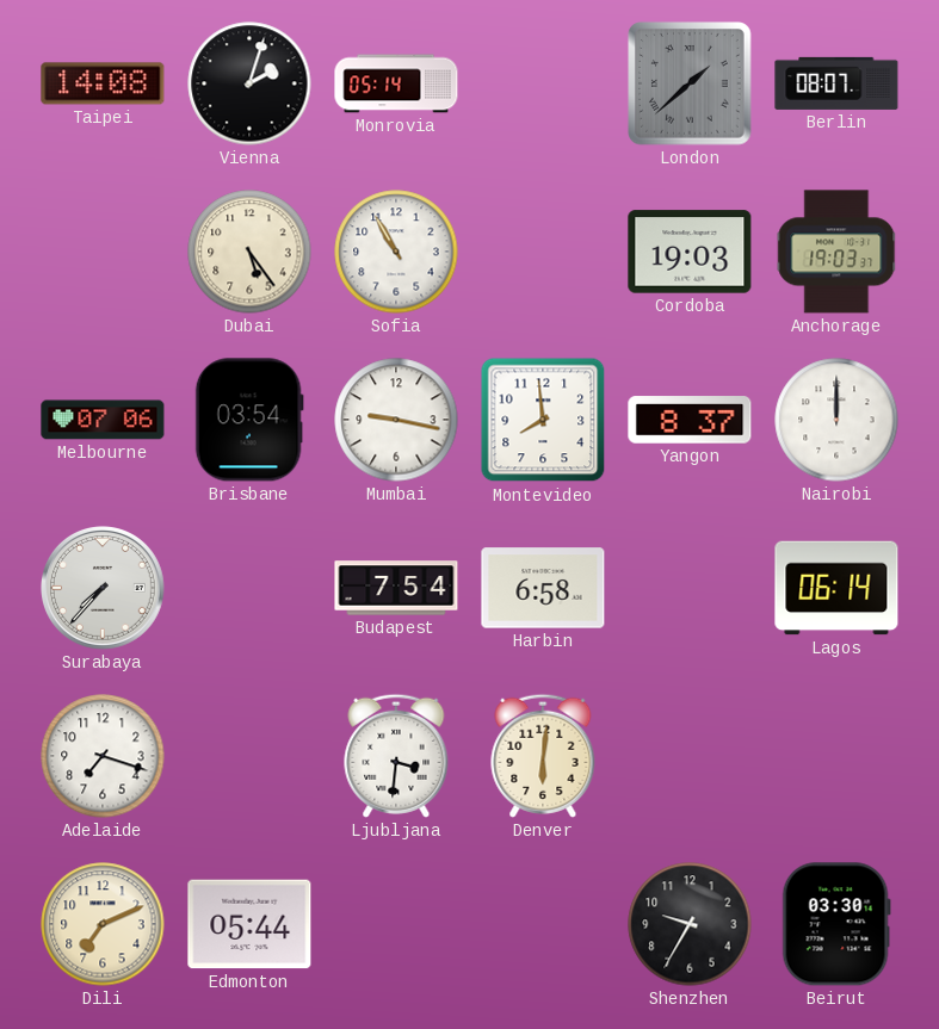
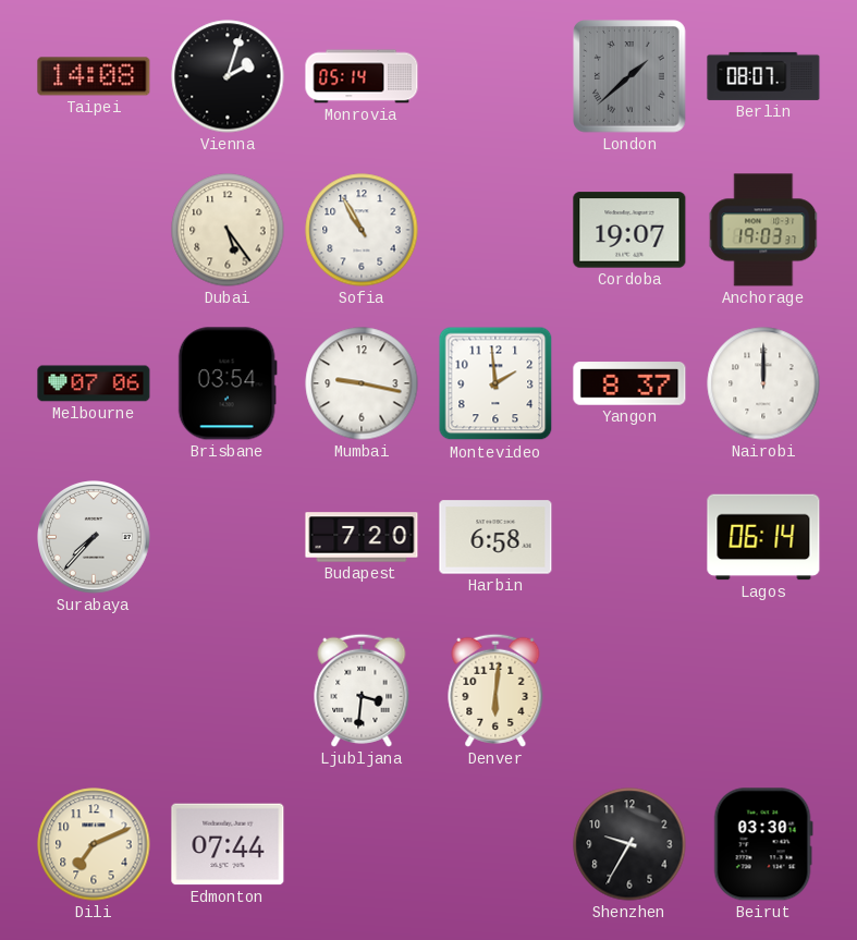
Cordoba: 19:03 -> 19:07
Montevideo: 7:59 -> 1:59
Budapest: 7:54 -> 7:20
Adelaide: 7:18 -> none
Edmonton: 05:44 -> 07:44
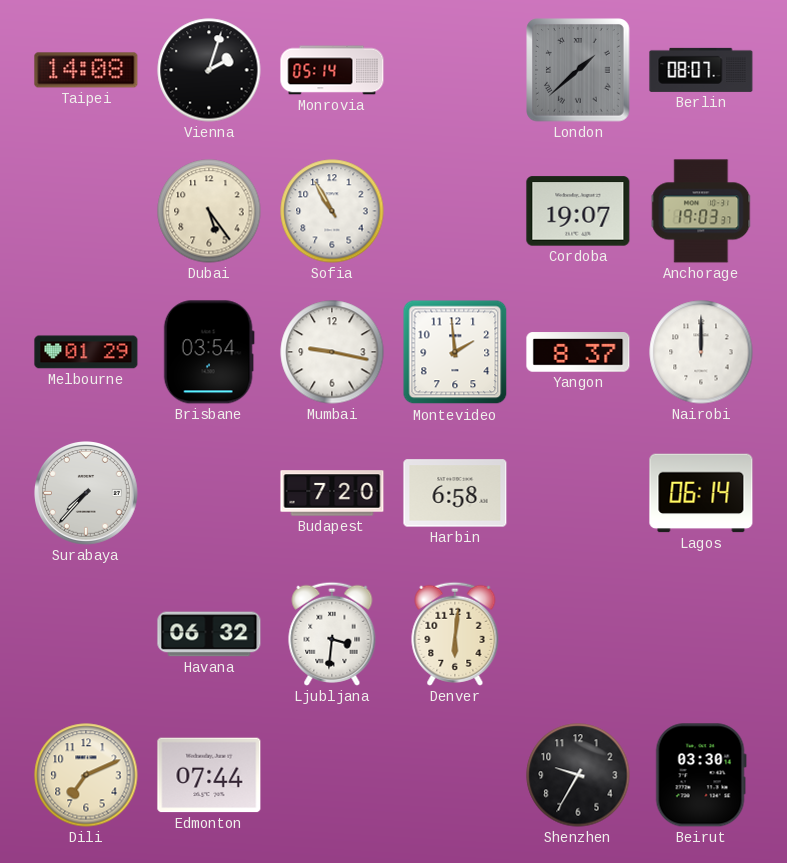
Melbourne: 07:06 -> 01:29
Havana: none -> 06:32
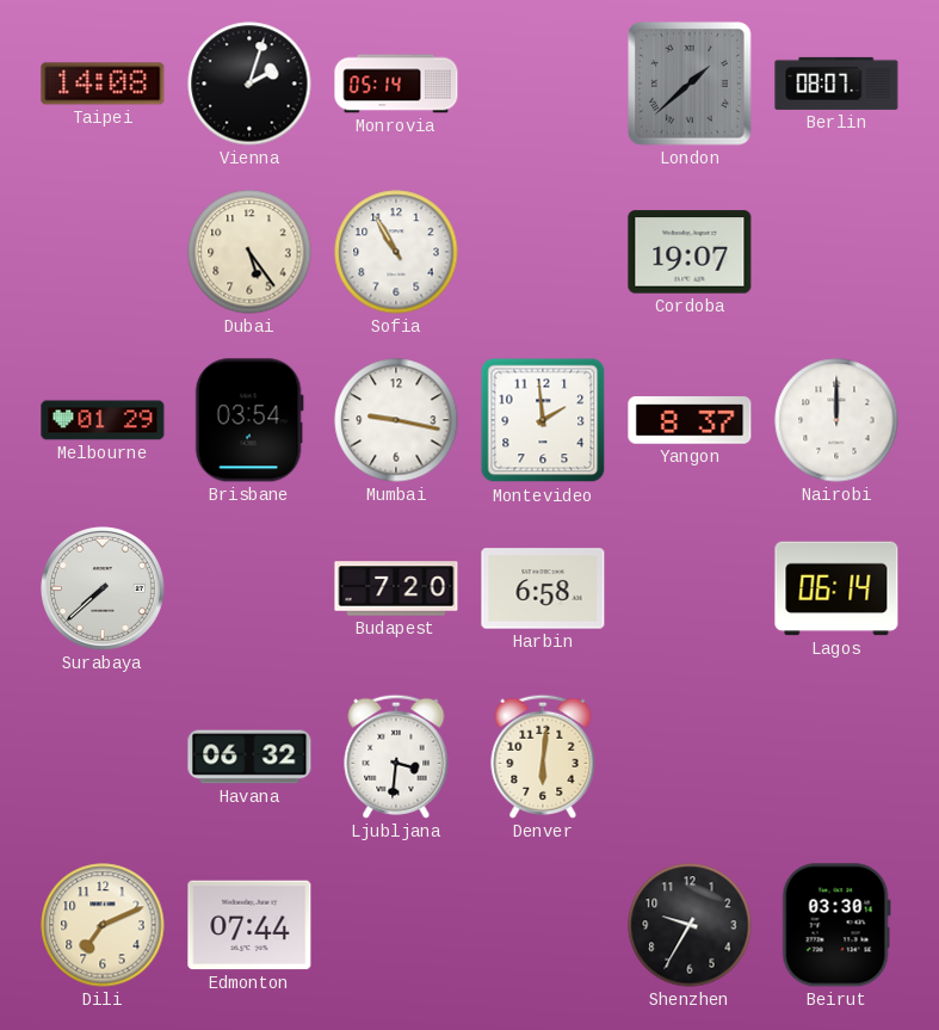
Anchorage: 19:03 -> none
Surabaya: 7:37 -> 7:38
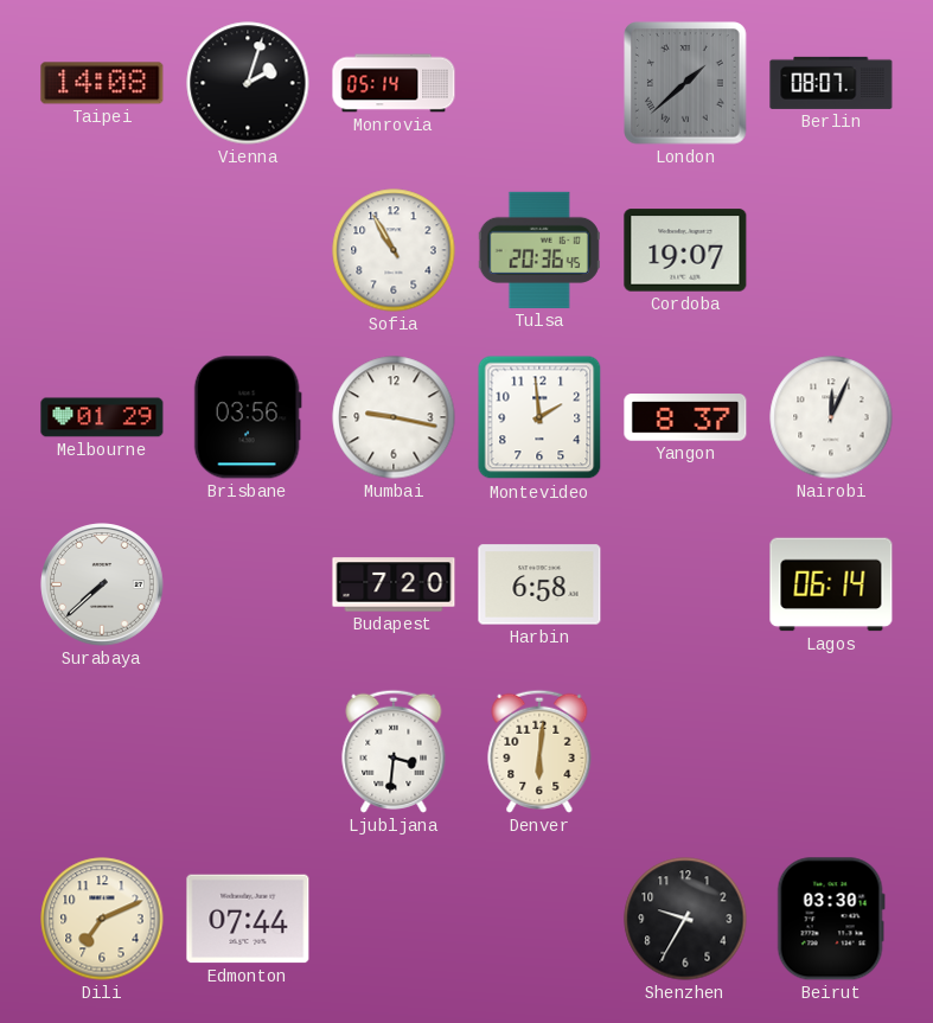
Dubai: 5:24 -> none
Tulsa: none -> 20:36
Brisbane: 03:54 -> 03:56
Nairobi: 12:00 -> 12:04
Havana: 06:32 -> none
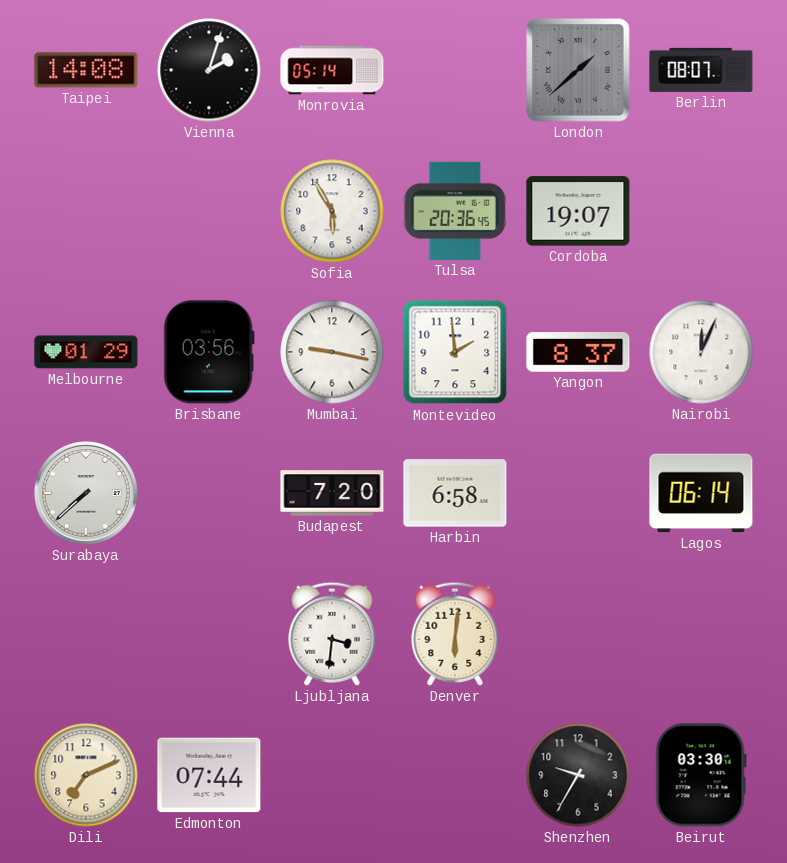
Sofia: 10:55 -> 5:55
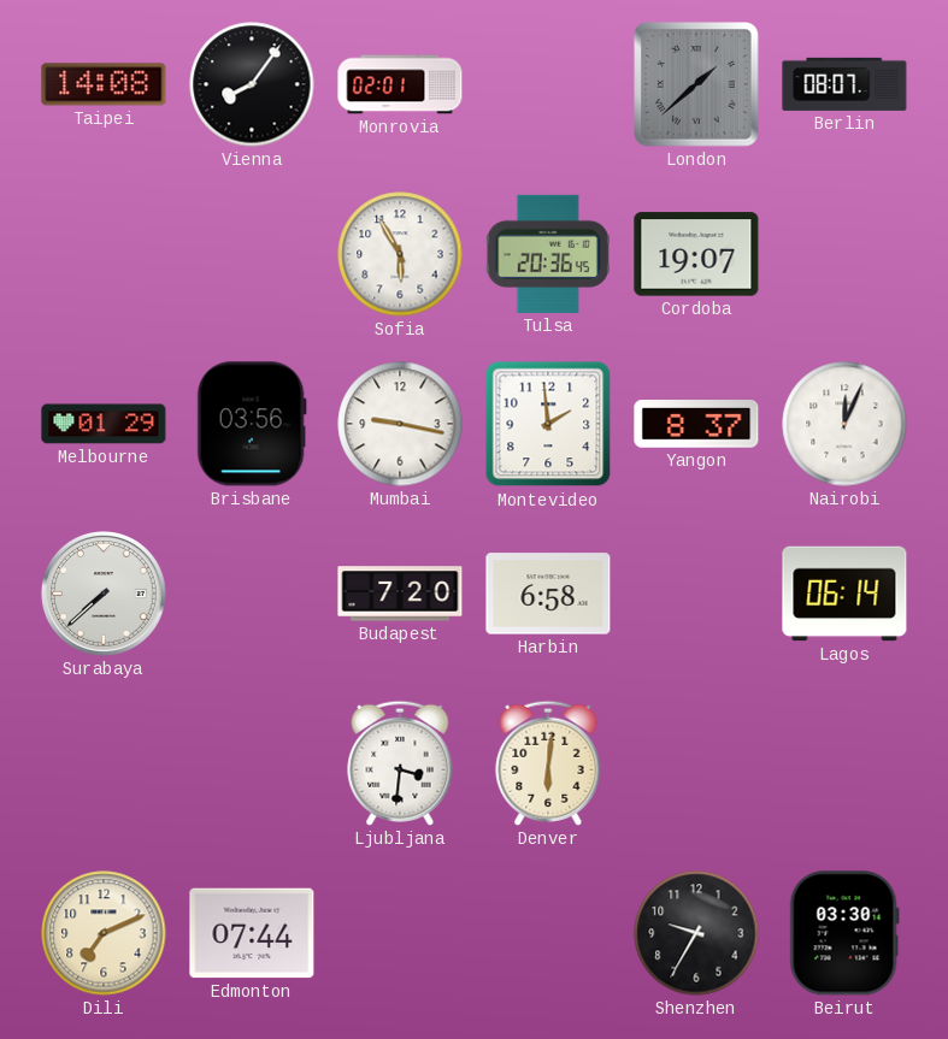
Vienna: 2:03 -> 8:06
Monrovia: 05:14 -> 02:01
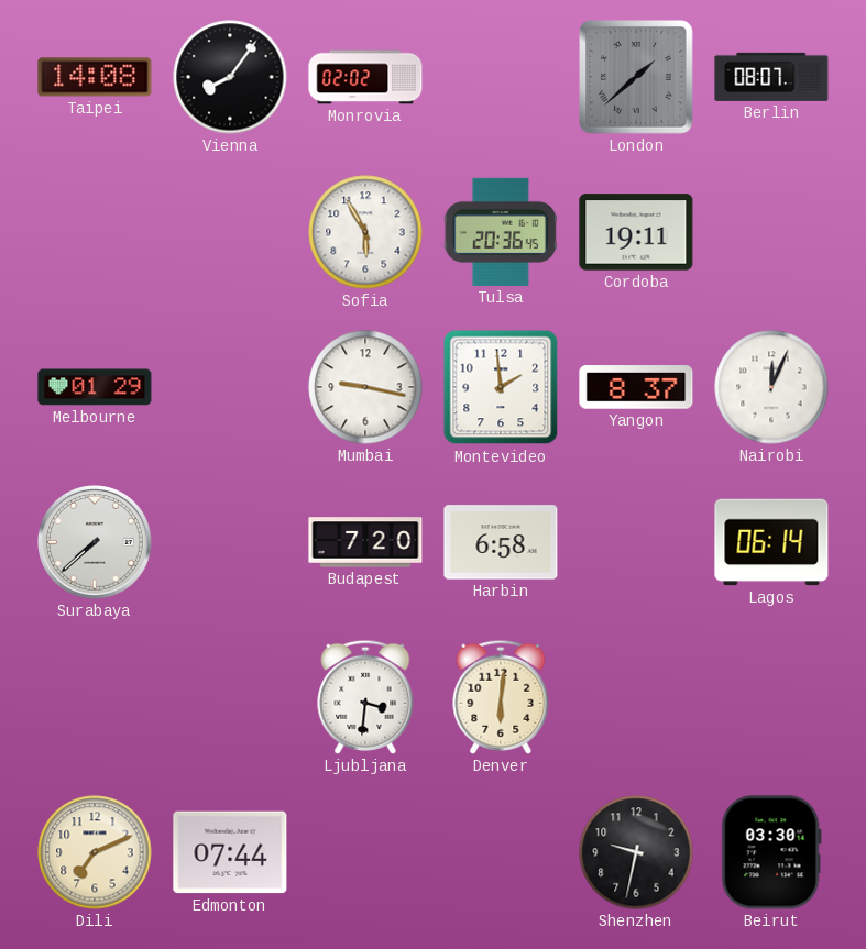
Monrovia: 02:01 -> 02:02
Cordoba: 19:07 -> 19:11
Brisbane: 03:56 -> none
Shenzhen: 9:35 -> 9:32
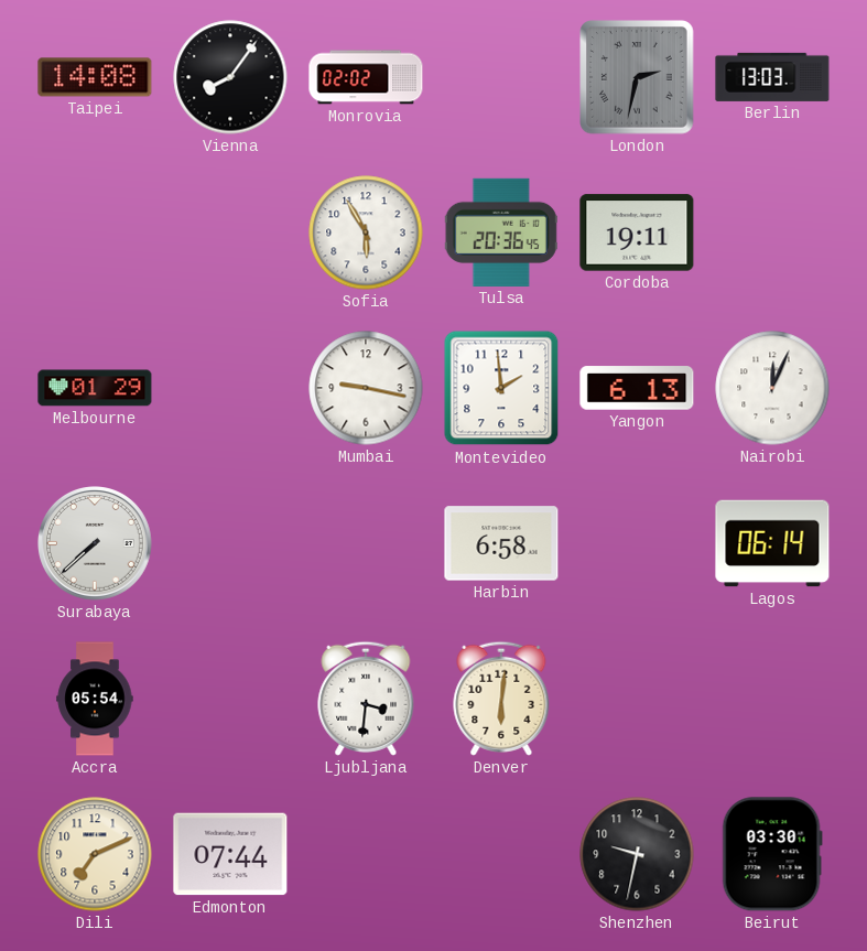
London: 1:38 -> 2:32
Berlin: 08:07 -> 13:03
Yangon: 8:37 -> 6:13
Budapest: 7:20 -> none
Accra: none -> 05:54
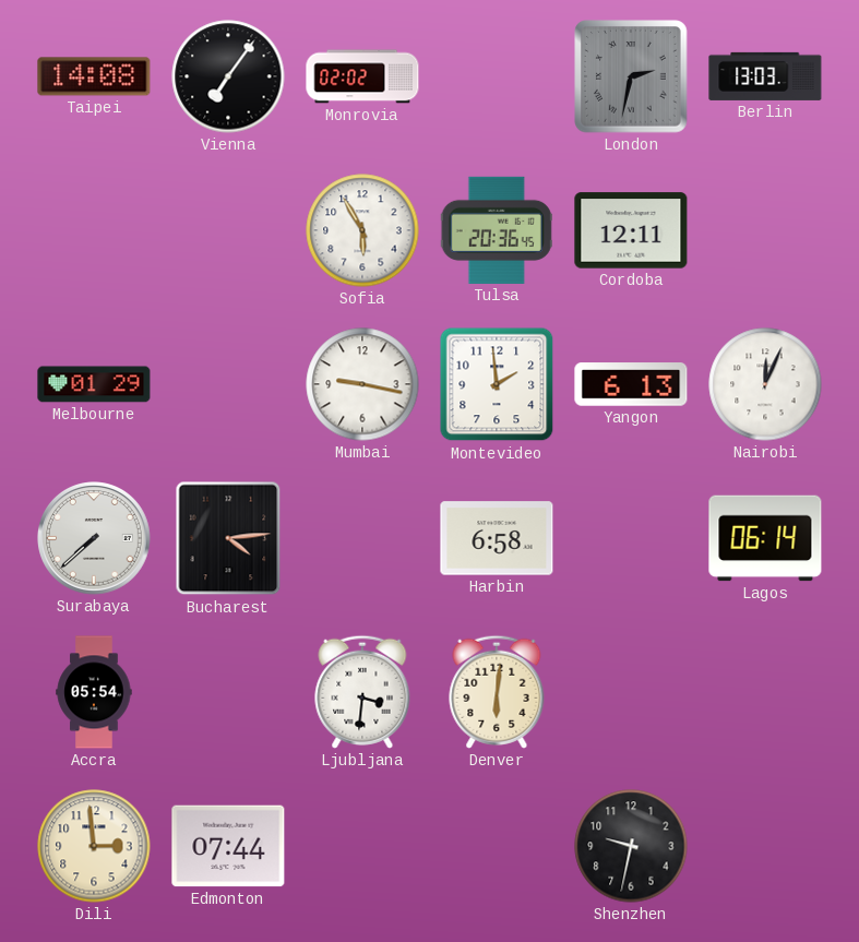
Vienna: 8:06 -> 7:06
Cordoba: 19:11 -> 12:11
Bucharest: none -> 4:14
Dili: 7:11 -> 2:59
Beirut: 03:30 -> none
